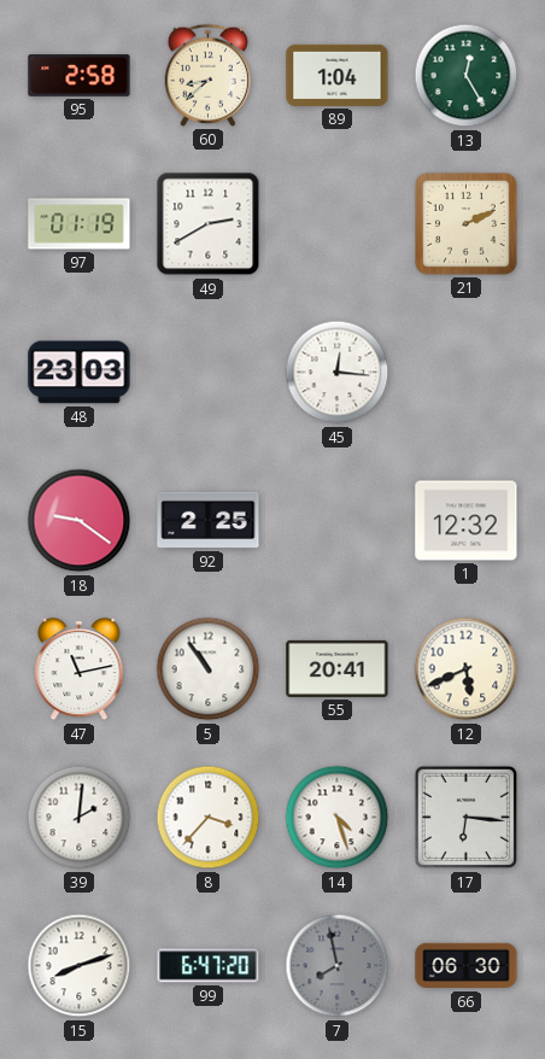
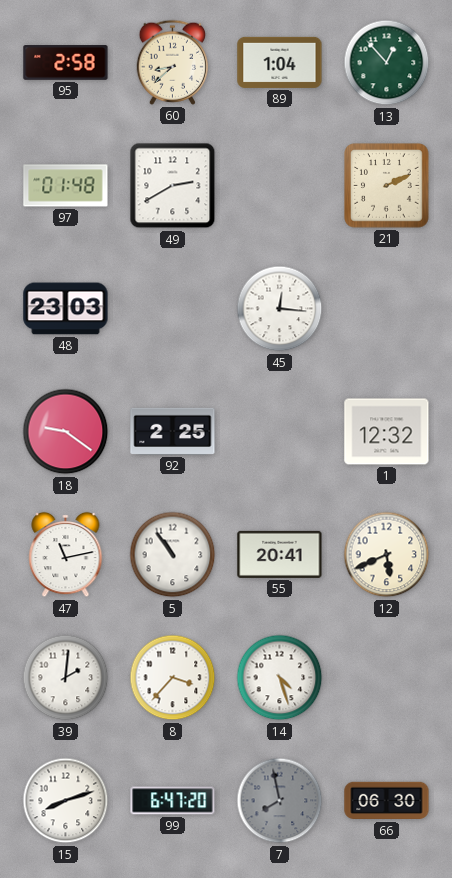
13: 12:25 -> 12:53
97: 01:19 -> 01:48
17: 6:16 -> none
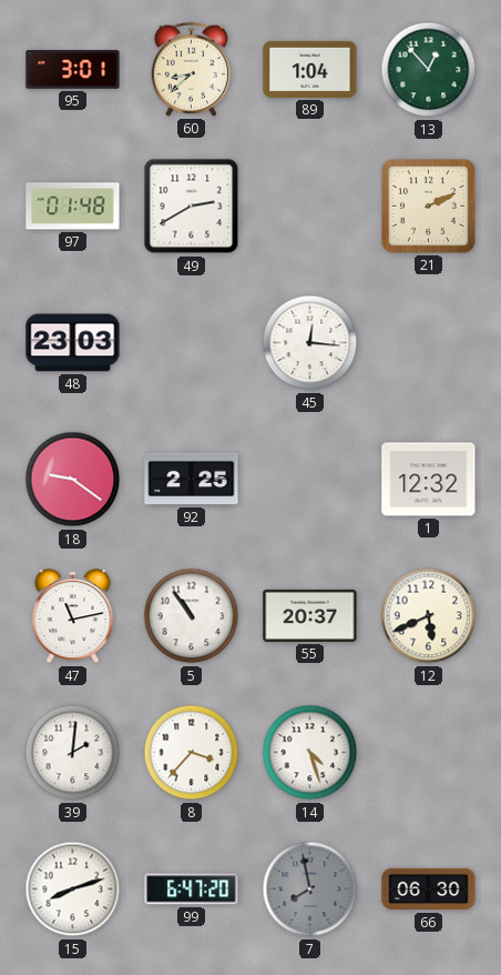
95: 2:58 -> 3:01
55: 20:41 -> 20:37
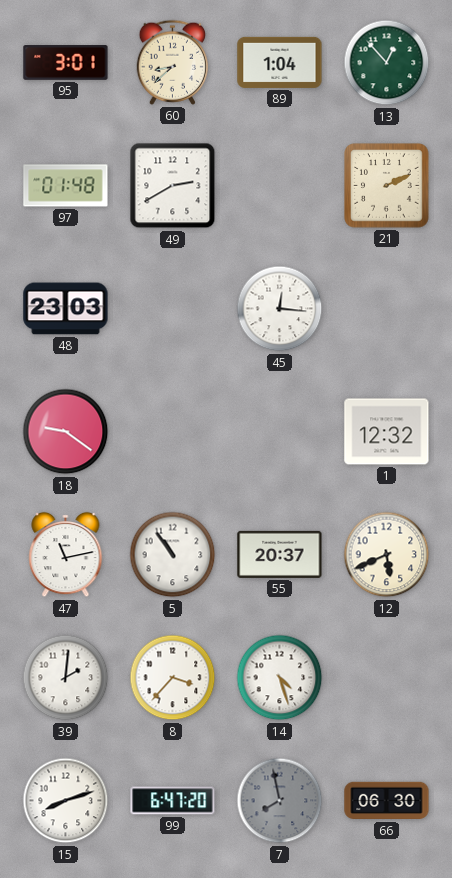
92: 2:25 -> none
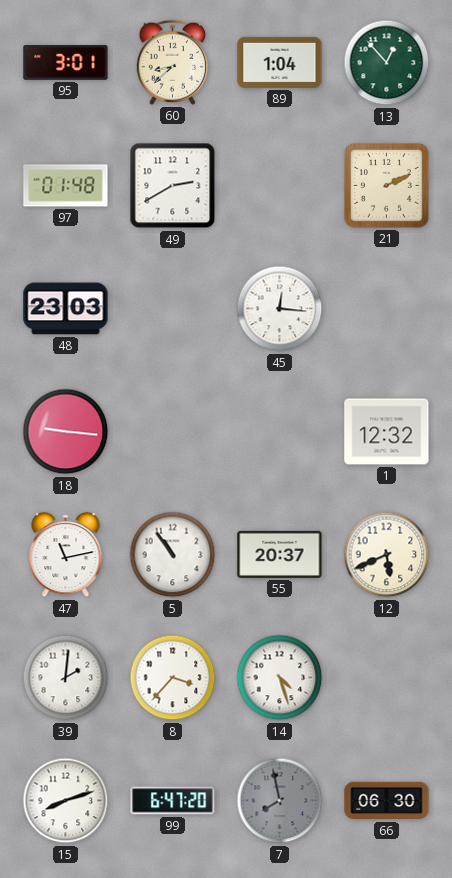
18: 9:21 -> 9:16
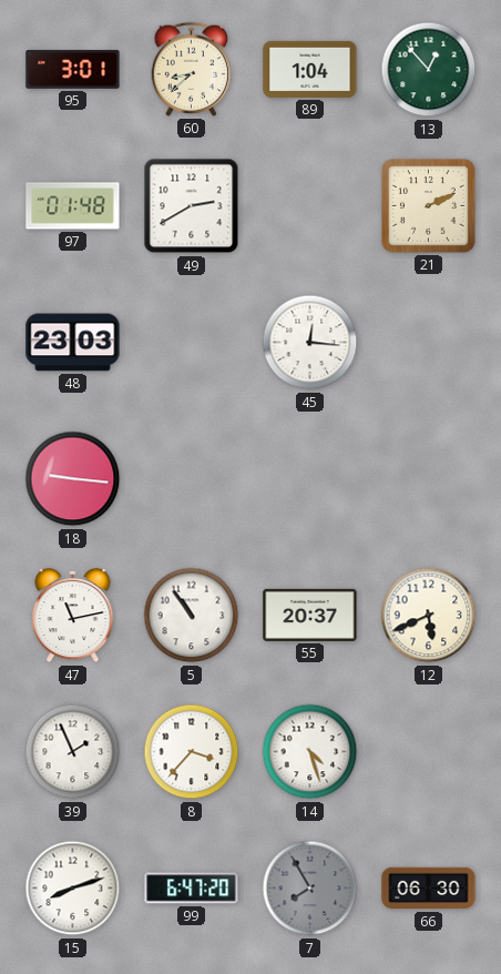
1: 12:32 -> none
39: 2:01 -> 1:56
7: 7:58 -> 7:55
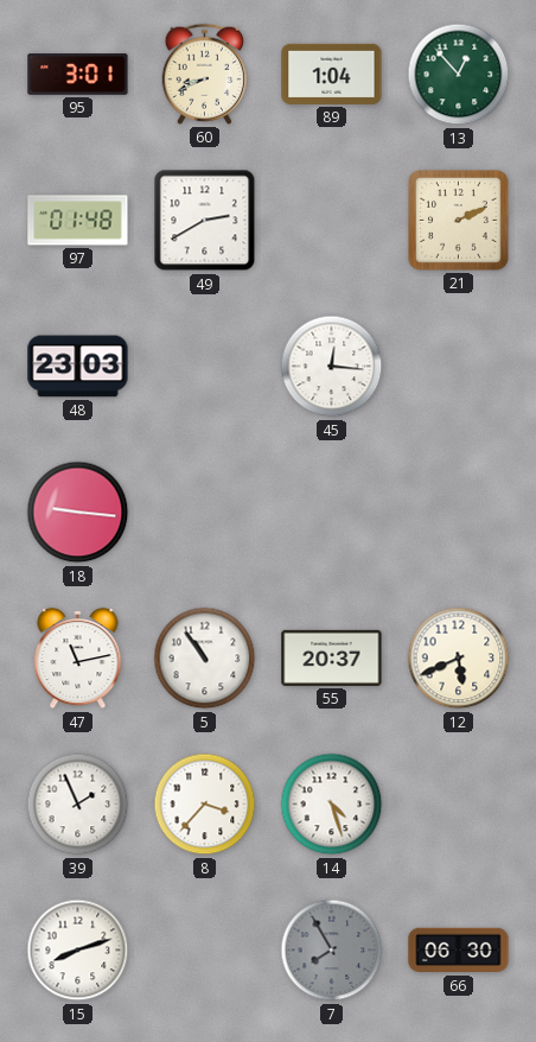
60: 8:38 -> 8:41
99: 6:47 -> none
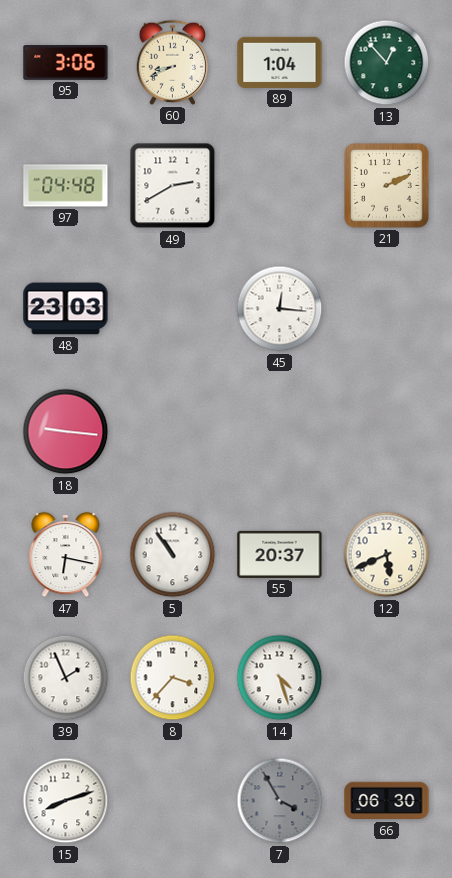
95: 3:01 -> 3:06
97: 01:48 -> 04:48
47: 11:13 -> 6:17
7: 7:55 -> 3:55
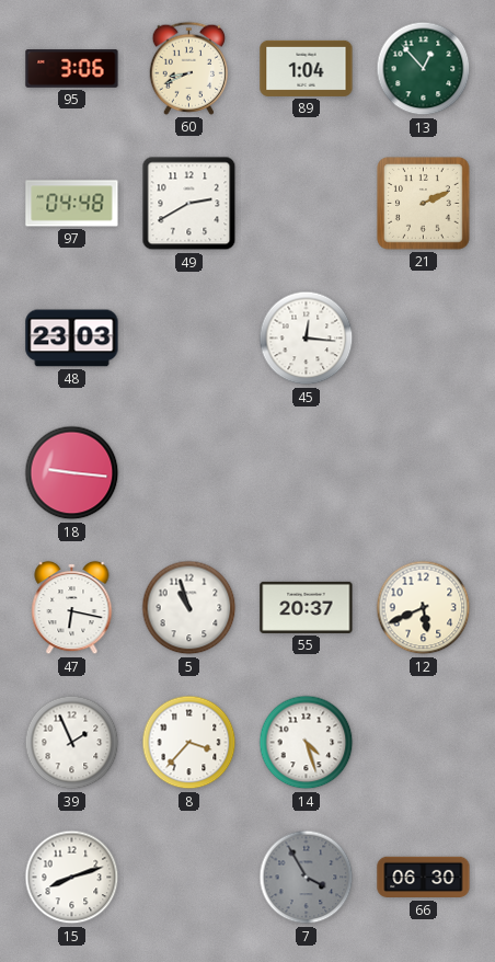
5: 10:54 -> 10:57
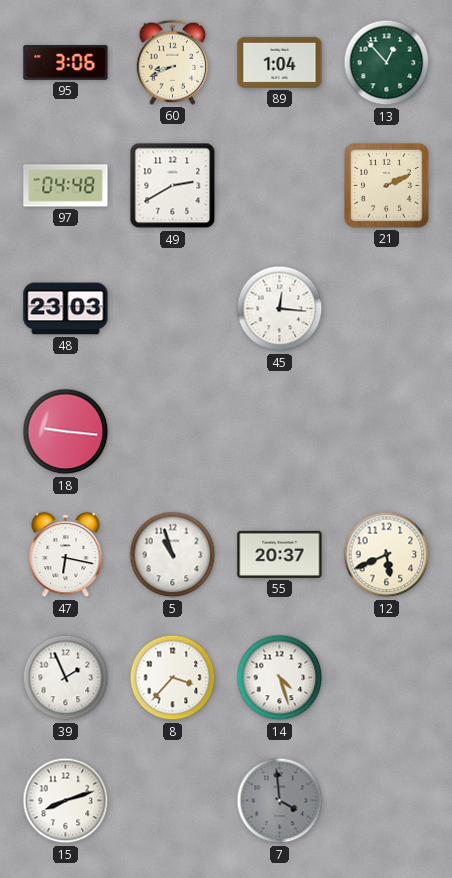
7: 3:55 -> 3:59
66: 06:30 -> none
